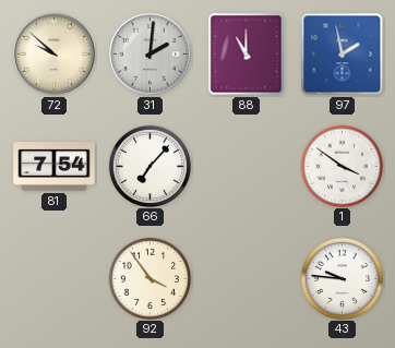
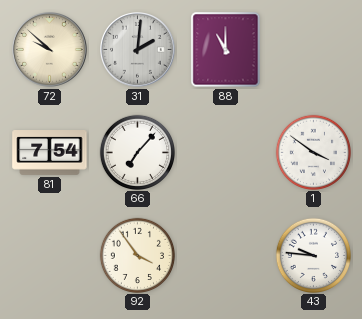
97: 1:58 -> none
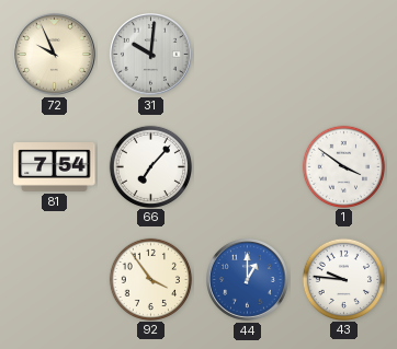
72: 9:52 -> 9:56
31: 2:01 -> 10:01
88: 11:00 -> none
44: none -> 1:00
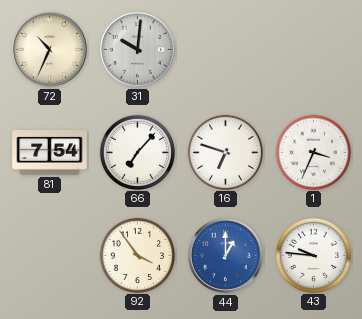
72: 9:56 -> 10:34
16: none -> 6:48
1: 3:51 -> 3:34
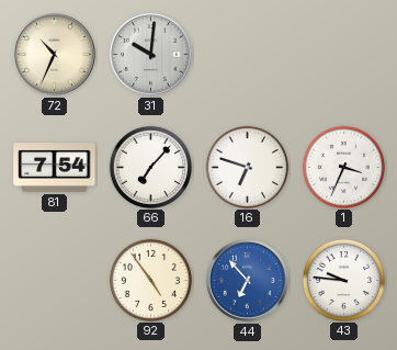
92: 3:54 -> 4:54
44: 1:00 -> 6:53
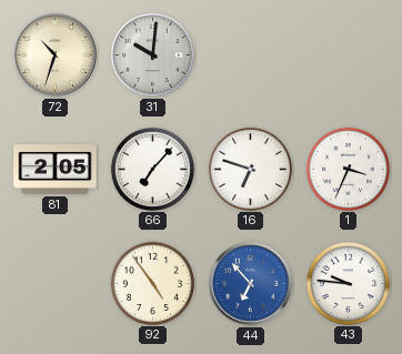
72: 10:34 -> 10:33
81: 7:54 -> 2:05
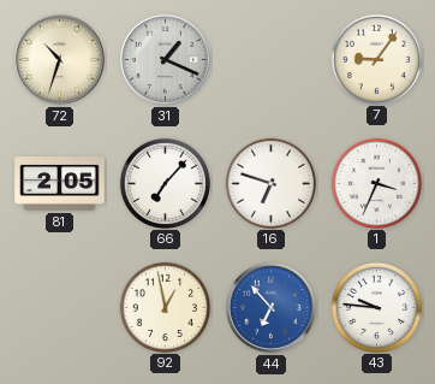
31: 10:01 -> 1:19
7: none -> 9:06
92: 4:54 -> 12:58
